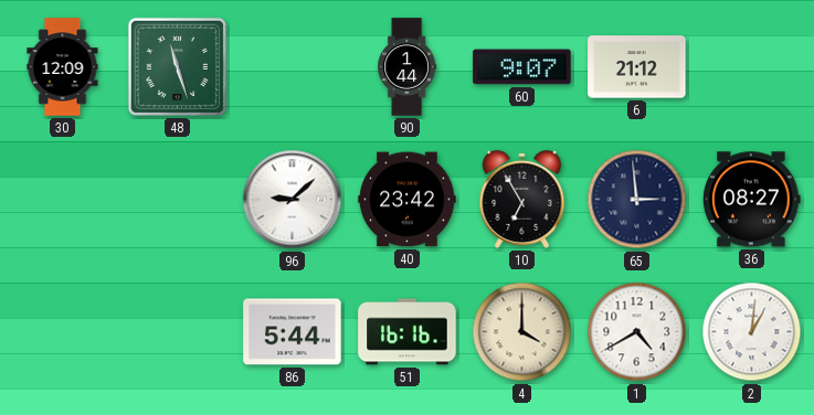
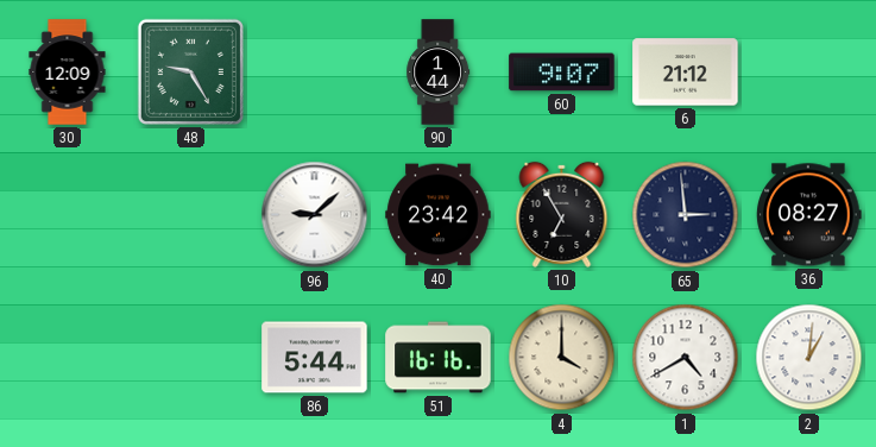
48: 11:27 -> 9:25
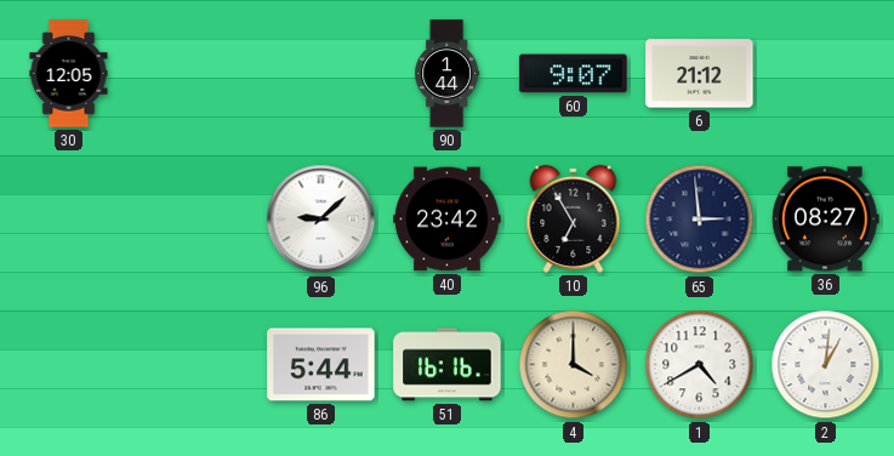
30: 12:09 -> 12:05
48: 9:25 -> none
